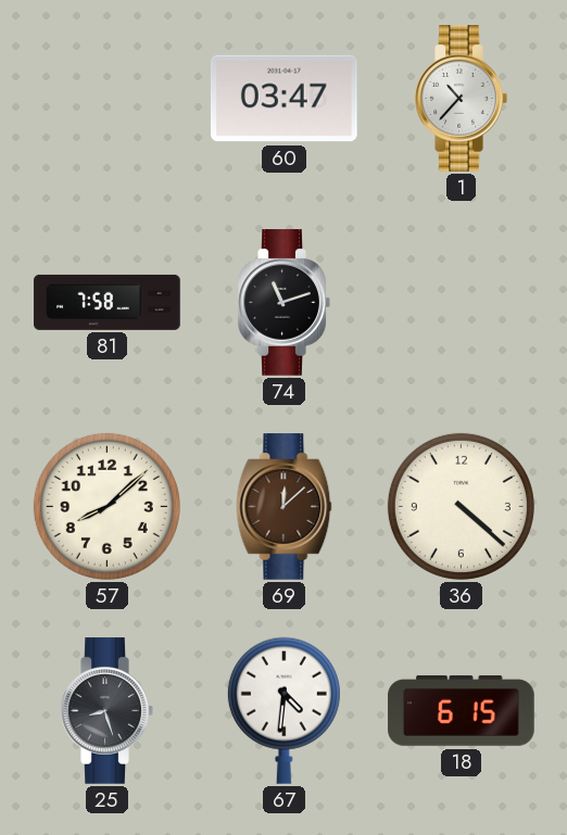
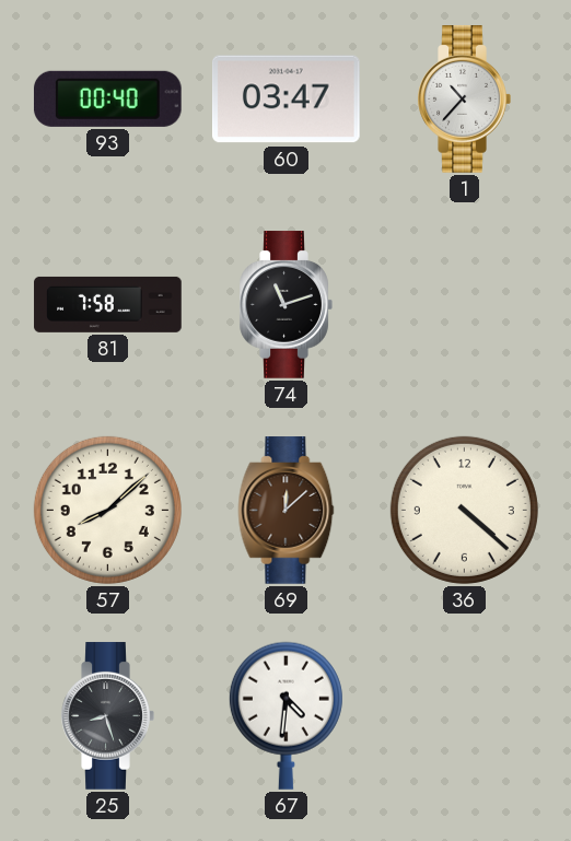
93: none -> 00:40
18: 6:15 -> none
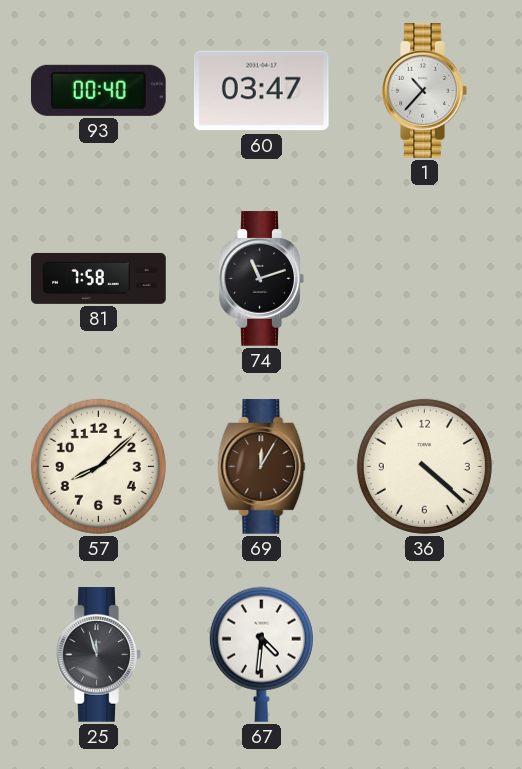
69: 12:08 -> 12:05
25: 8:27 -> 11:57
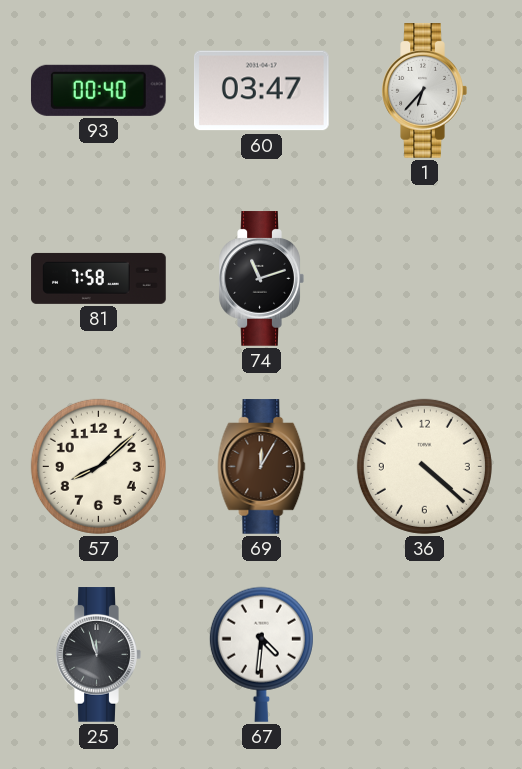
1: 10:37 -> 6:37
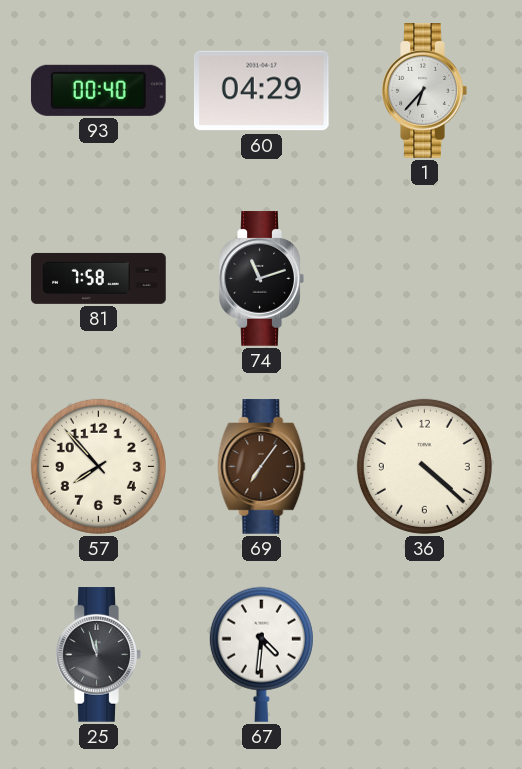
60: 03:47 -> 04:29
57: 8:08 -> 7:53
69: 12:05 -> 7:06
